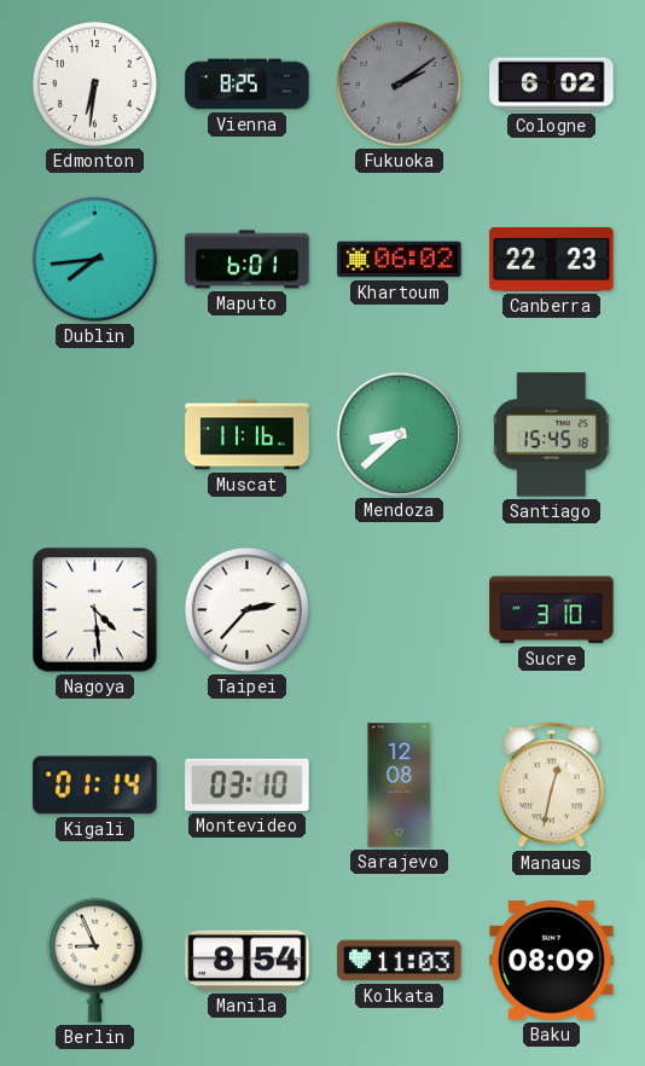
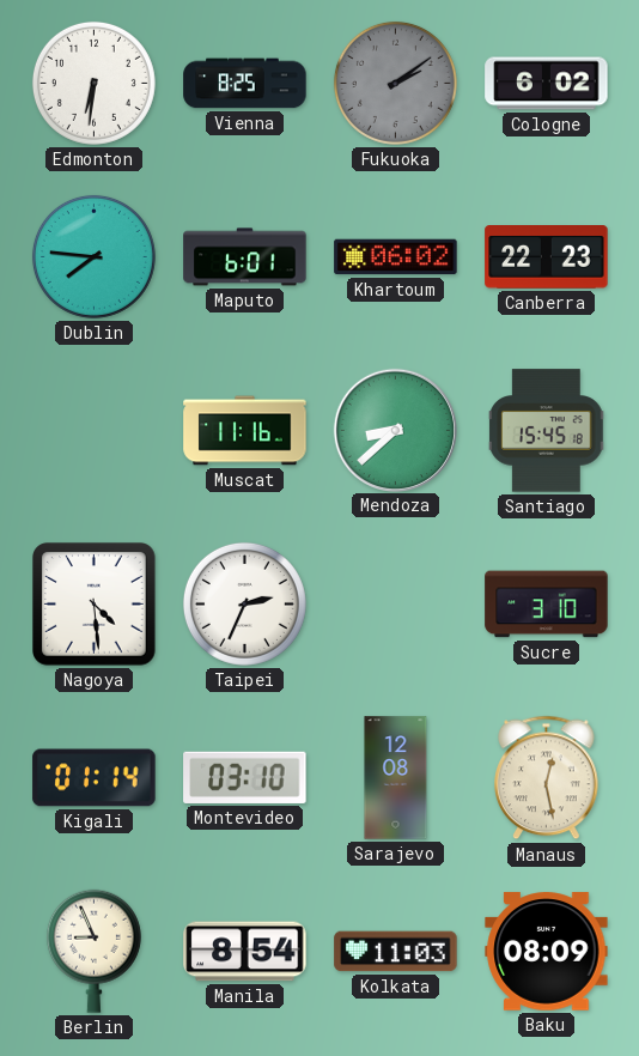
Dublin: 7:44 -> 7:46
Taipei: 2:37 -> 2:34
Manaus: 12:32 -> 12:28
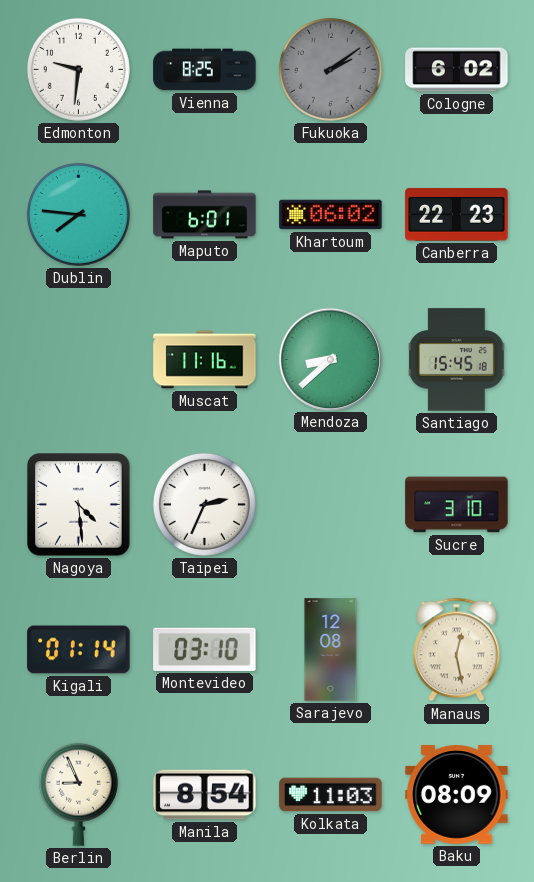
Edmonton: 6:31 -> 9:31
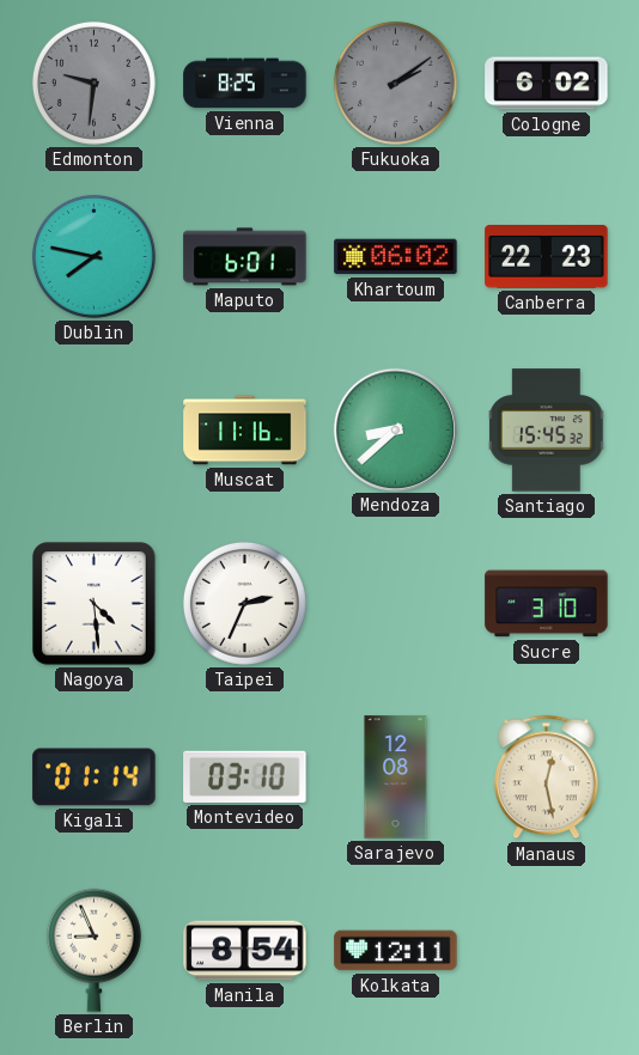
Edmonton dial: white -> grey
Dublin: 7:46 -> 7:47
Santiago: 15:45:18 -> 15:45:32
Kolkata: 11:03 -> 12:11
Baku: 08:09 -> none
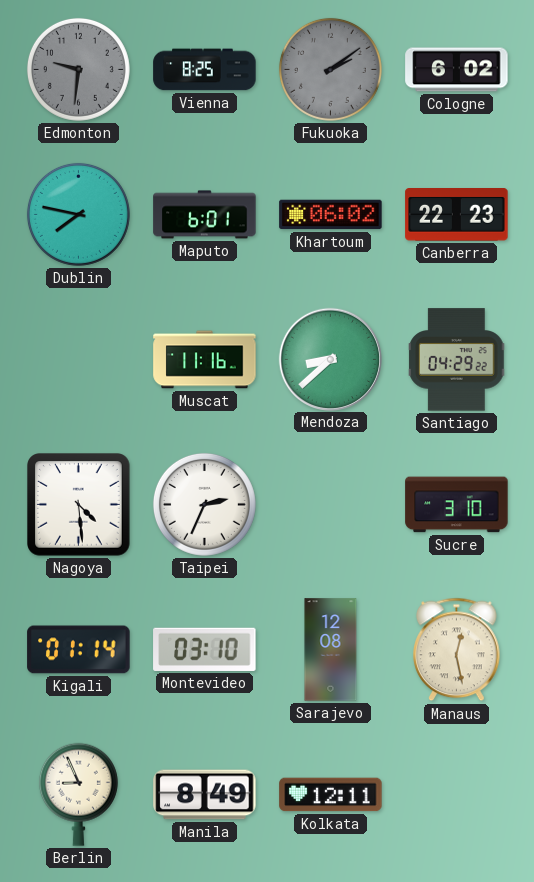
Santiago: 15:45 -> 04:29
Manila: 8:54 -> 8:49
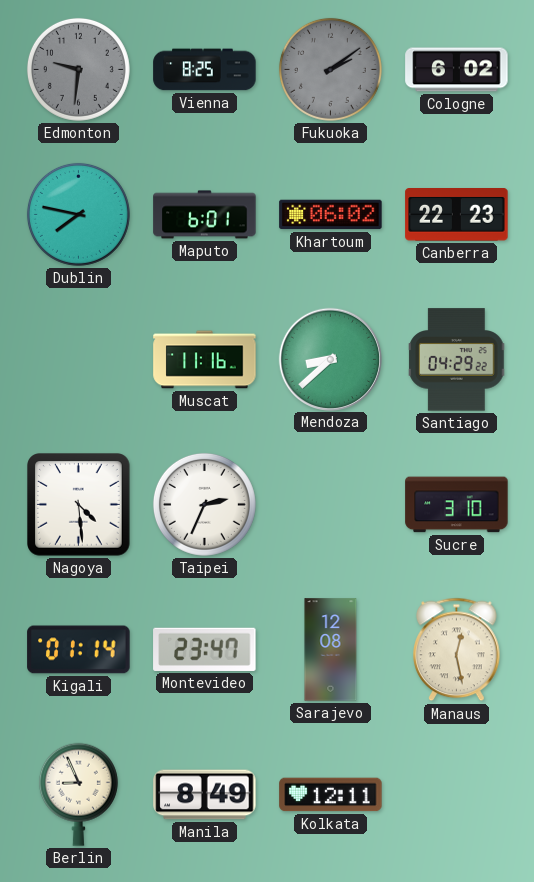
Montevideo: 03:10 -> 23:47
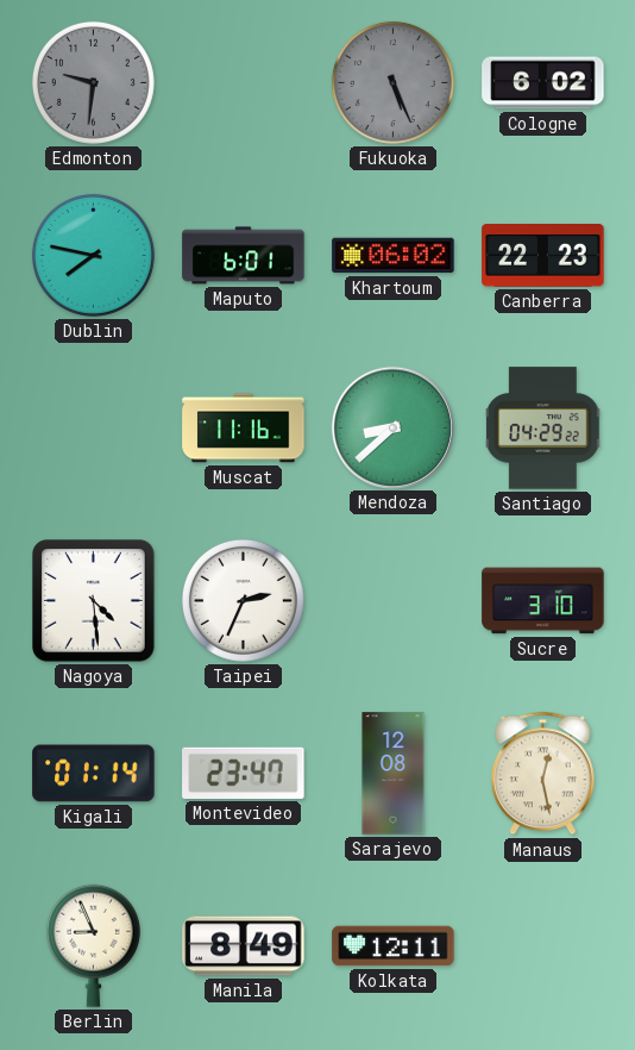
Vienna: 8:25 -> none
Fukuoka: 2:09 -> 5:26
